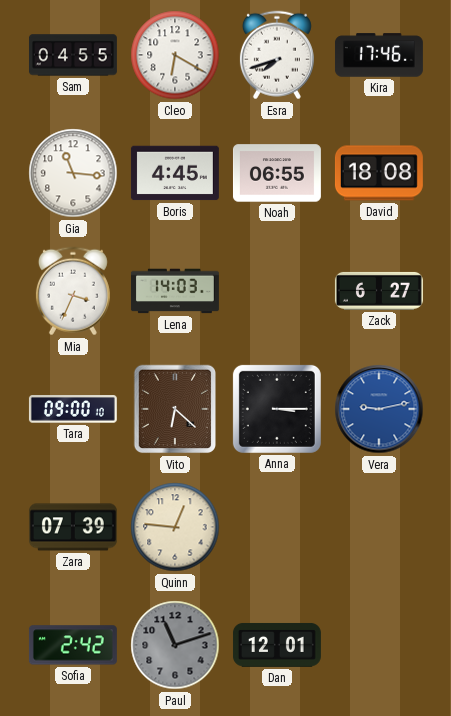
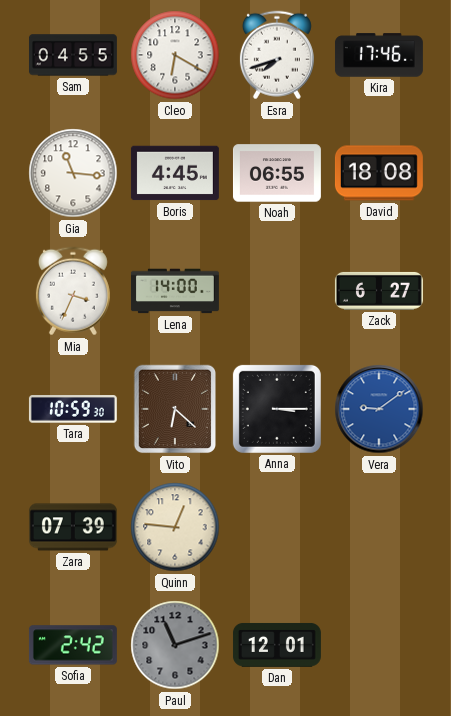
Lena: 14:03 -> 14:00
Tara: 09:00 -> 10:59
Vera: 9:13 -> 9:09
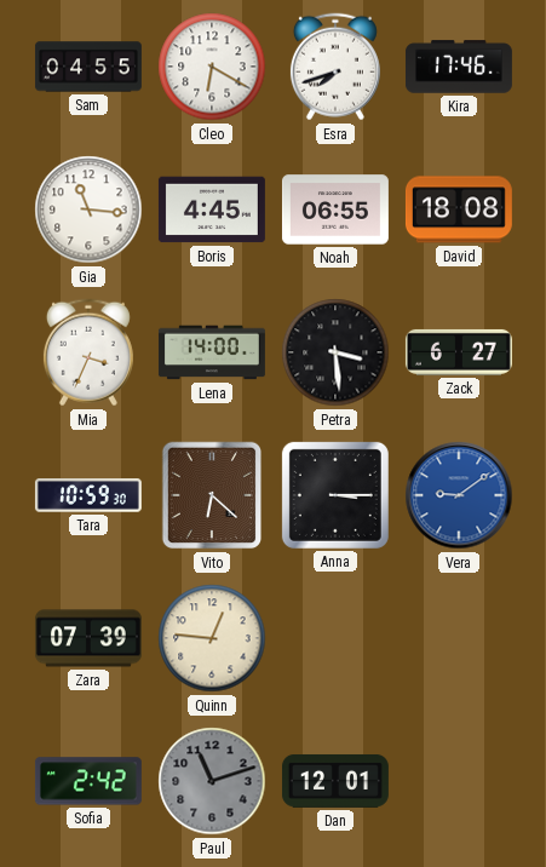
Petra: none -> 3:29
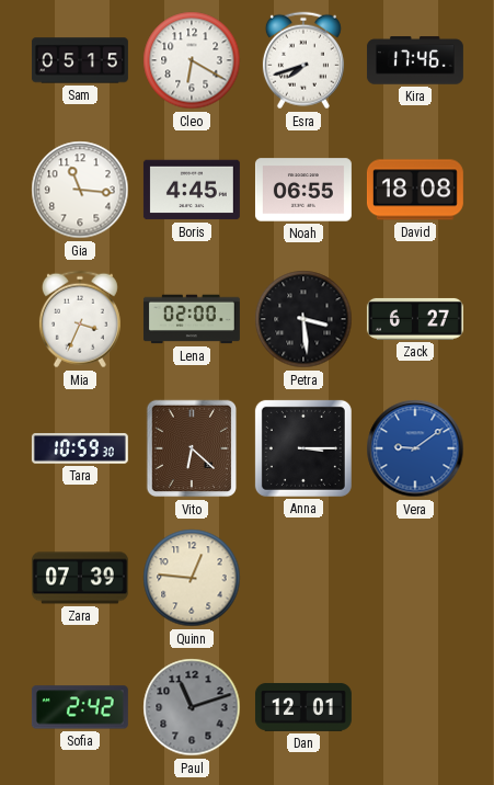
Sam: 04:55 -> 05:15
Lena: 14:00 -> 02:00
